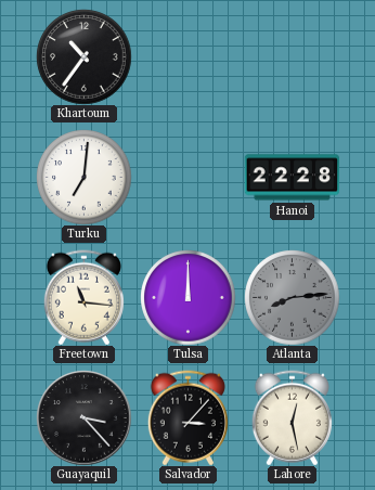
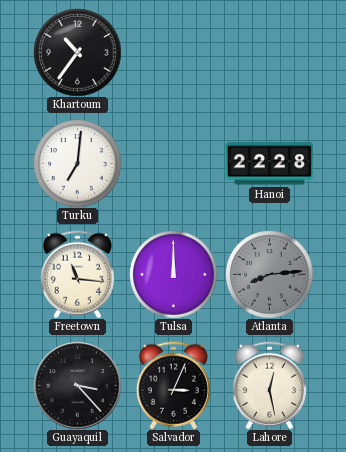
Salvador: 3:07 -> 3:04
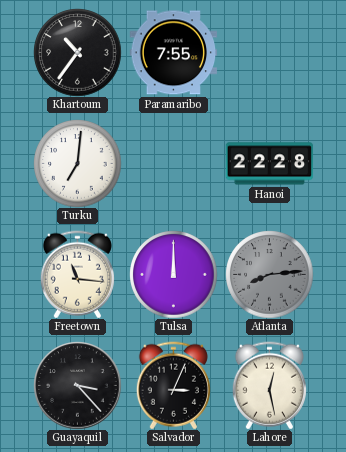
Paramaribo: none -> 7:55
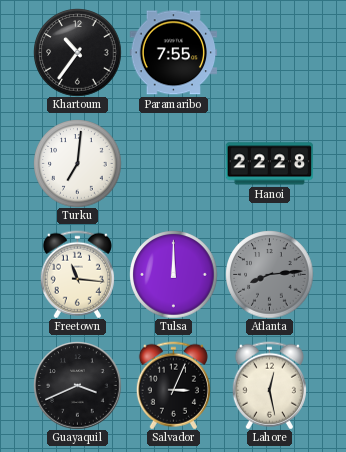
Guayaquil: 3:23 -> 3:41
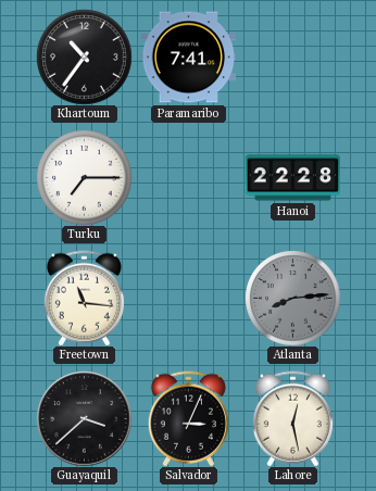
Paramaribo: 7:55 -> 7:41
Turku: 7:01 -> 7:15
Tulsa: 12:00 -> none
Guayaquil: 3:41 -> 3:38
